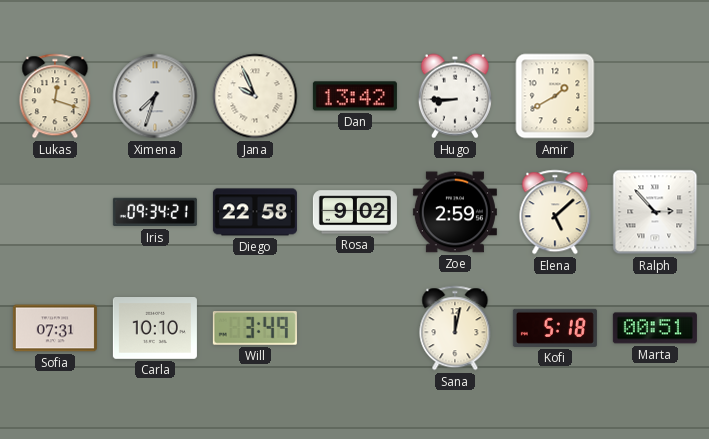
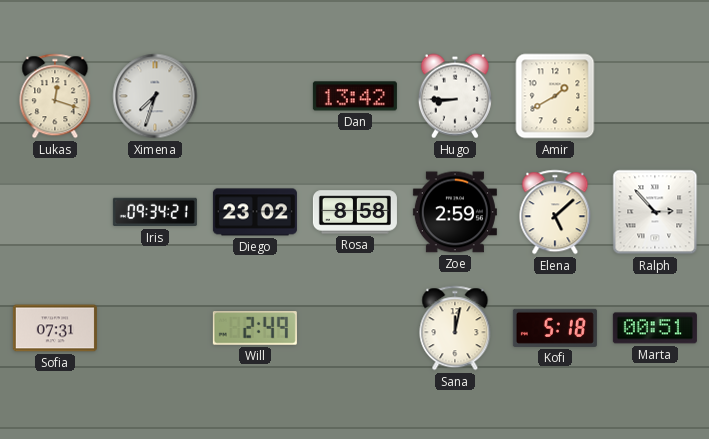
Jana: 9:56 -> none
Diego: 22:58 -> 23:02
Rosa: 9:02 -> 8:58
Carla: 10:10 -> none
Will: 3:49 -> 2:49
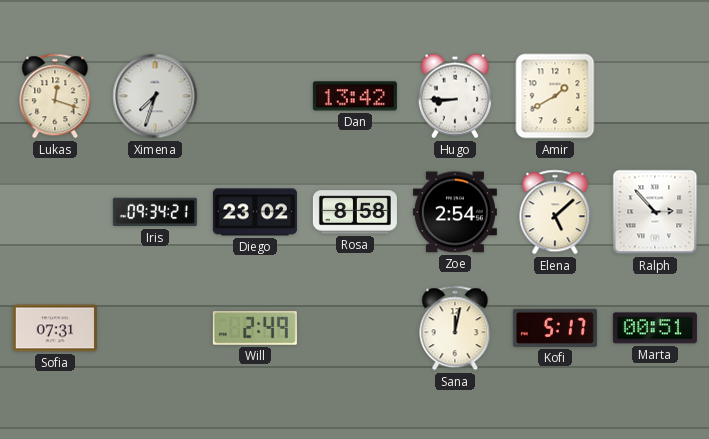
Zoe: 2:59 -> 2:54
Kofi: 5:18 -> 5:17
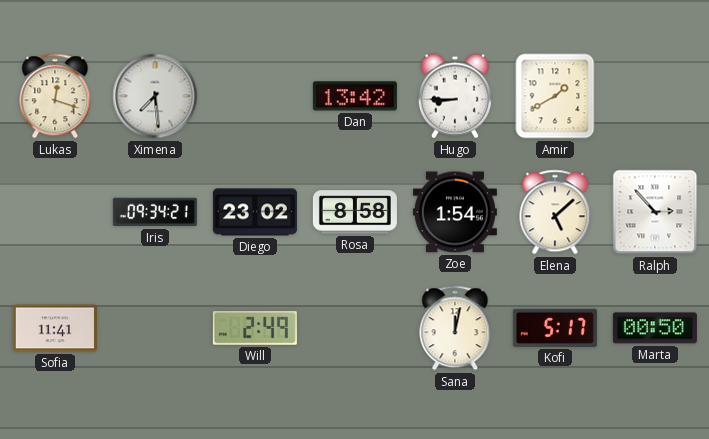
Ximena: 7:33 -> 7:29
Zoe: 2:54 -> 1:54
Sofia: 07:31 -> 11:41
Marta: 00:51 -> 00:50
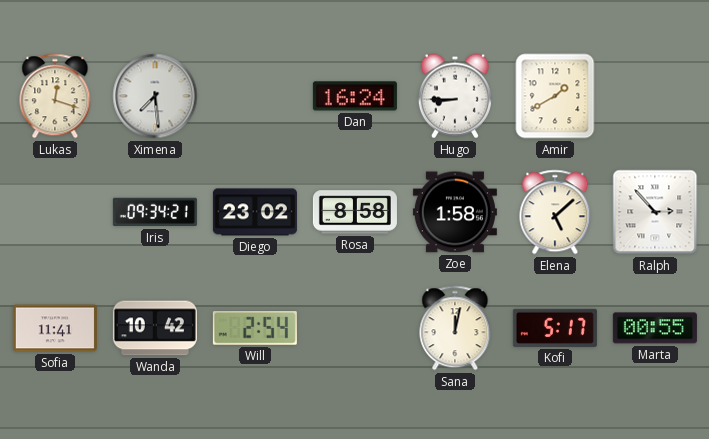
Dan: 13:42 -> 16:24
Zoe: 1:54 -> 1:58
Wanda: none -> 10:42
Will: 2:49 -> 2:54
Marta: 00:50 -> 00:55
